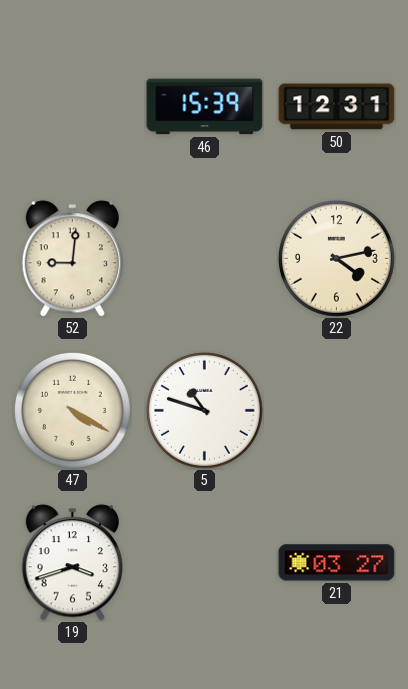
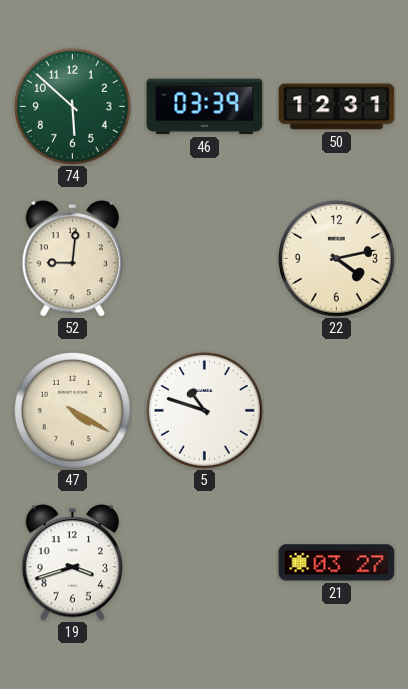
74: none -> 5:52
46: 15:39 -> 03:39
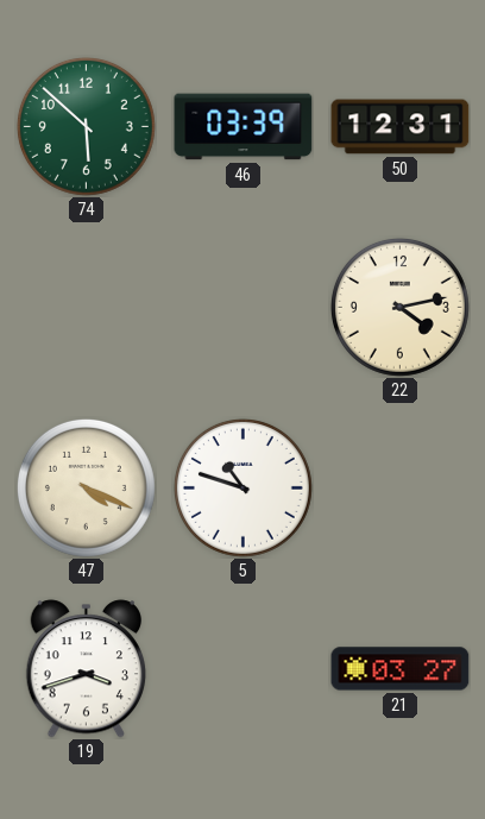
52: 9:01 -> none
47: 4:20 -> 4:19
